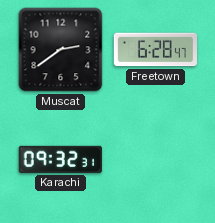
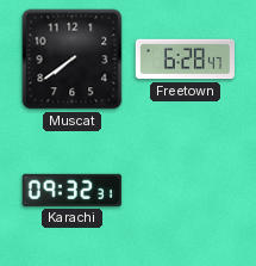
Muscat: 2:39 -> 7:39
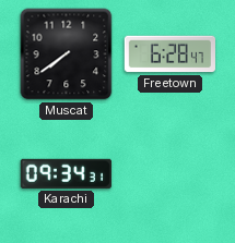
Karachi: 09:32 -> 09:34
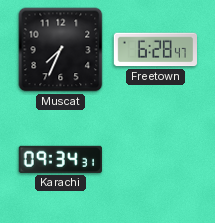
Muscat: 7:39 -> 7:34
